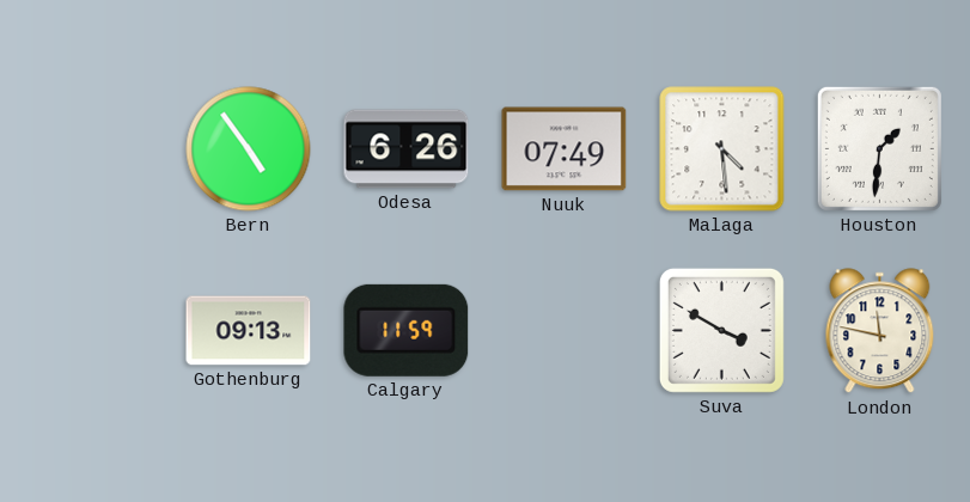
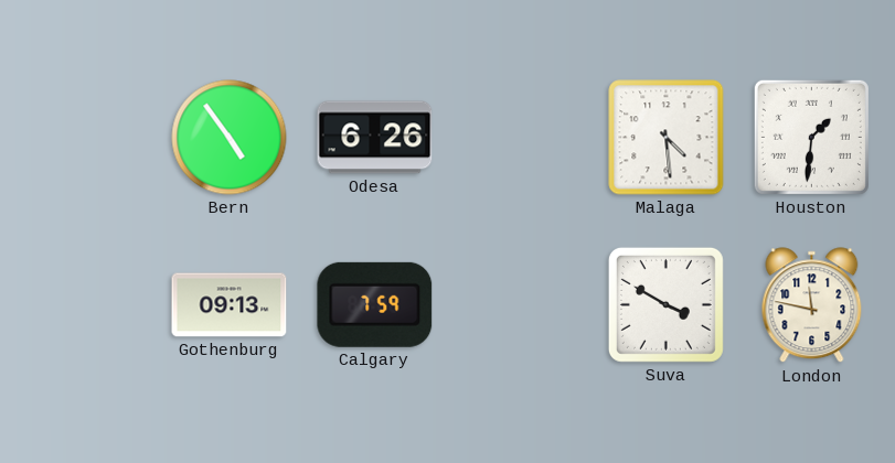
Nuuk: 07:49 -> none
Calgary: 11:59 -> 7:59
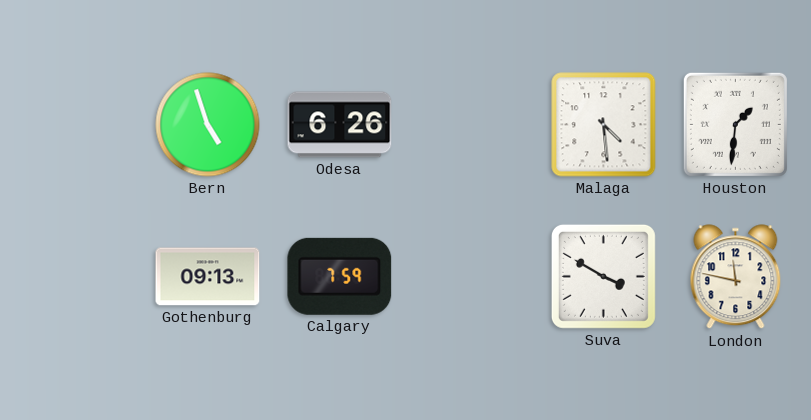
Bern: 4:54 -> 4:57
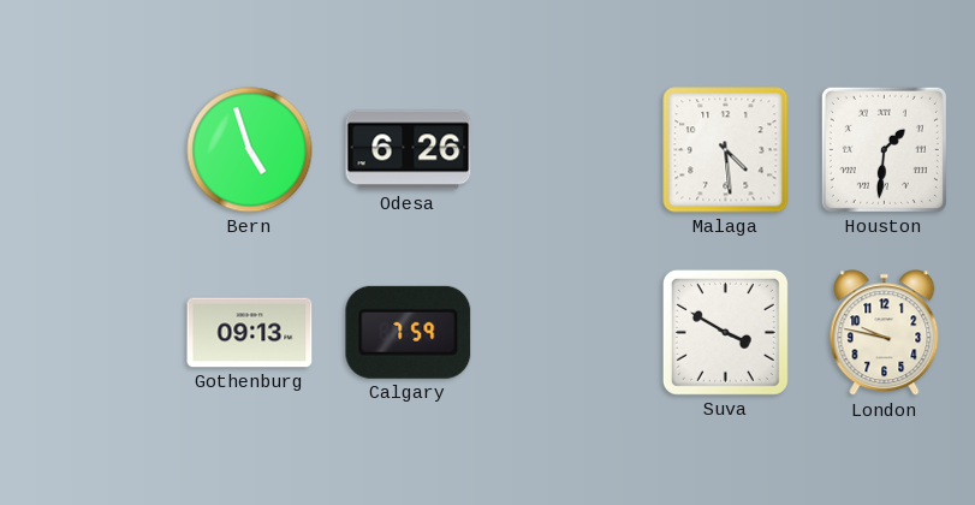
London: 11:47 -> 9:47
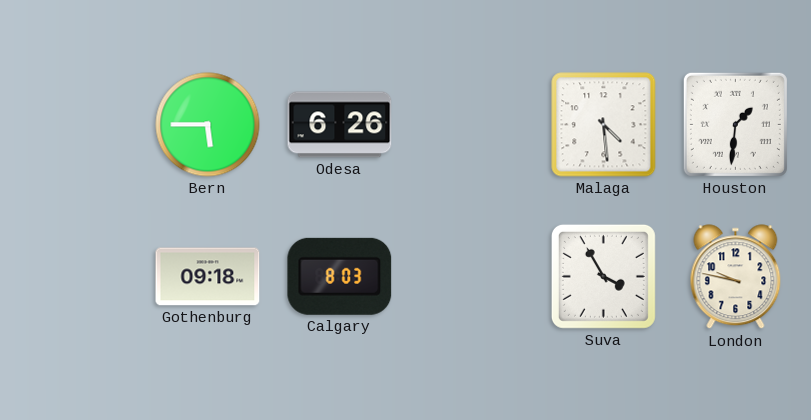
Bern: 4:57 -> 5:45
Gothenburg: 09:13 -> 09:18
Calgary: 7:59 -> 8:03
Suva: 3:50 -> 3:55
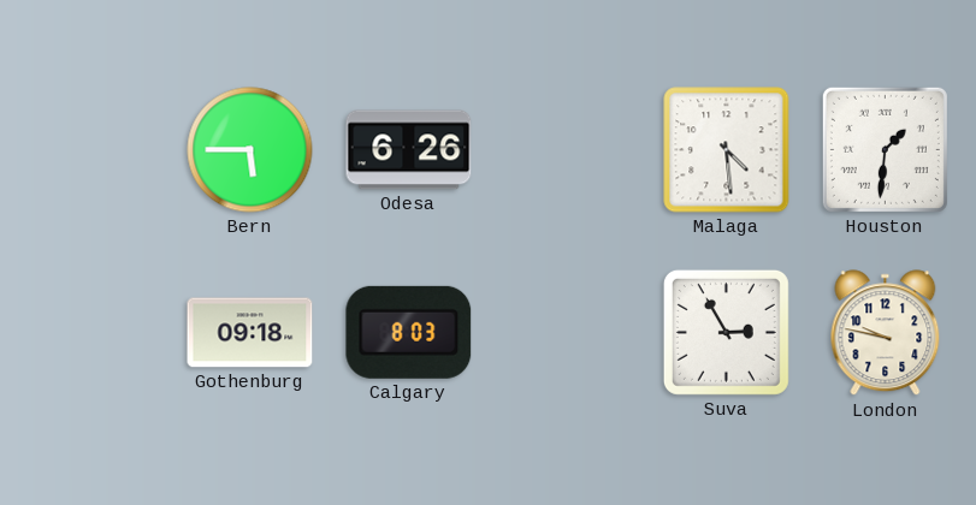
Suva: 3:55 -> 2:55
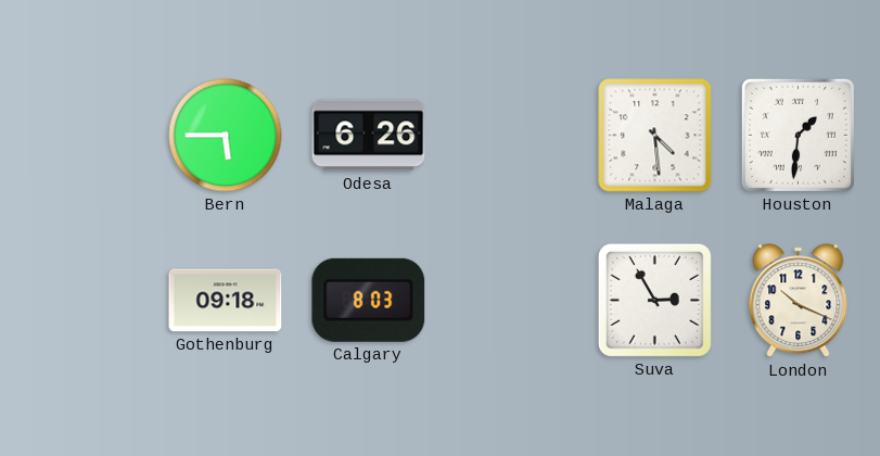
London: 9:47 -> 10:19
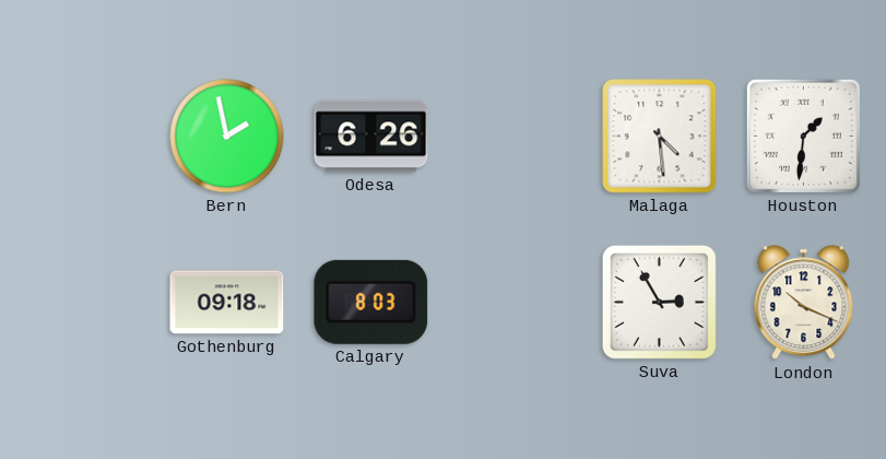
Bern: 5:45 -> 1:58
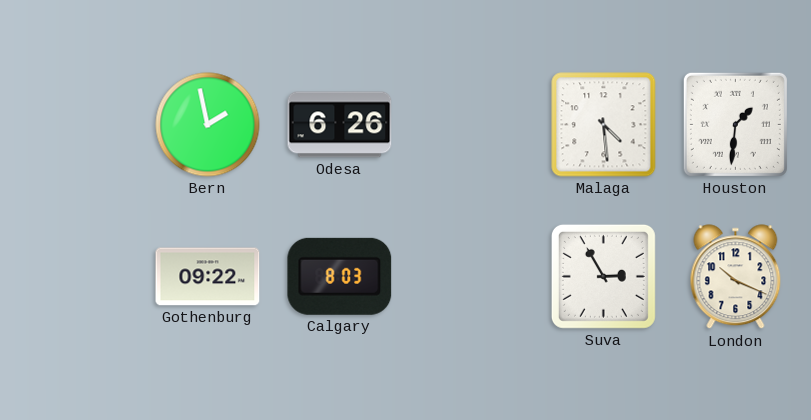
Gothenburg: 09:18 -> 09:22
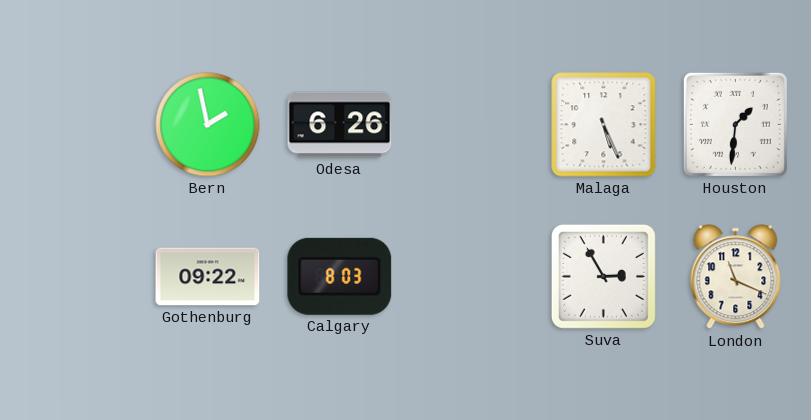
Malaga: 4:29 -> 5:26
London: 10:19 -> 11:19
